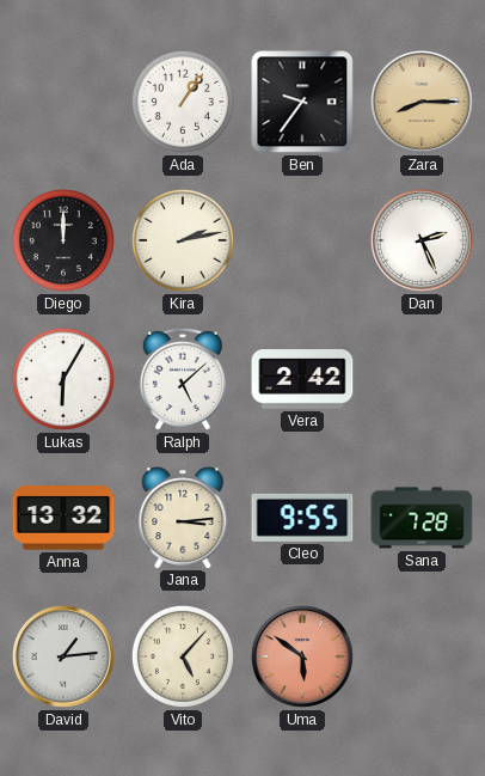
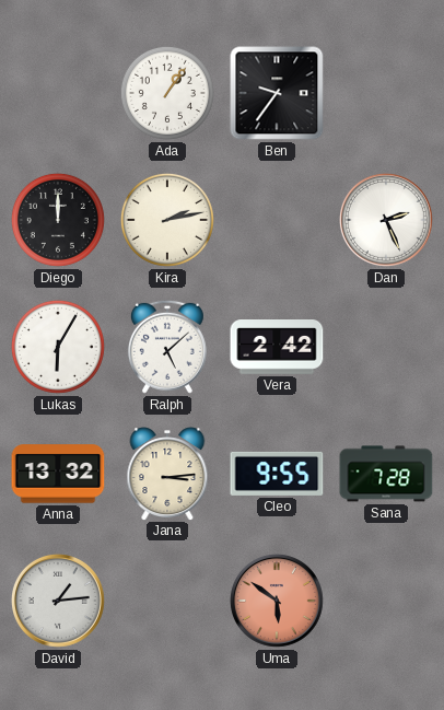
Zara: 8:15 -> none
Vito: 5:07 -> none
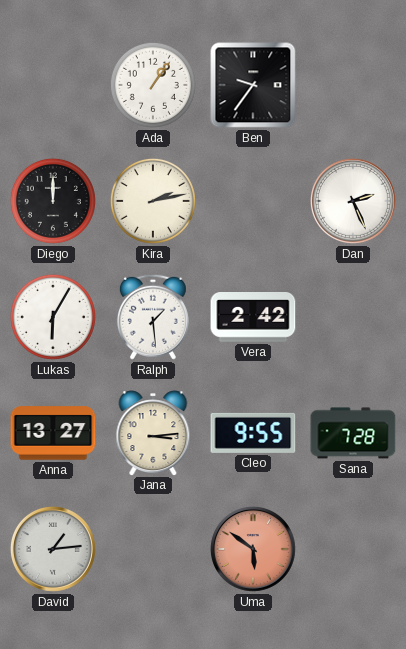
Ralph: 5:08 -> 1:29
Anna: 13:32 -> 13:27
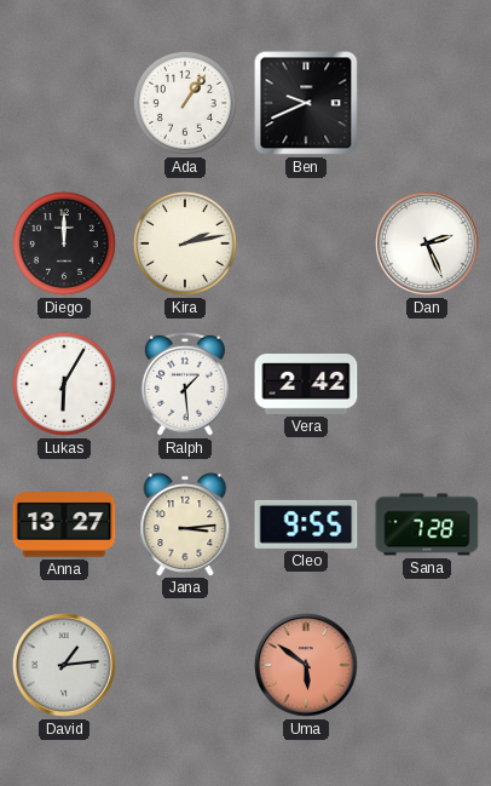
Ben: 9:36 -> 9:41
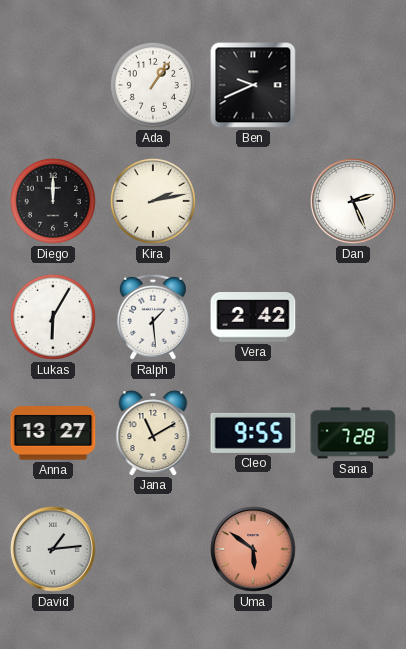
Jana: 3:14 -> 11:10
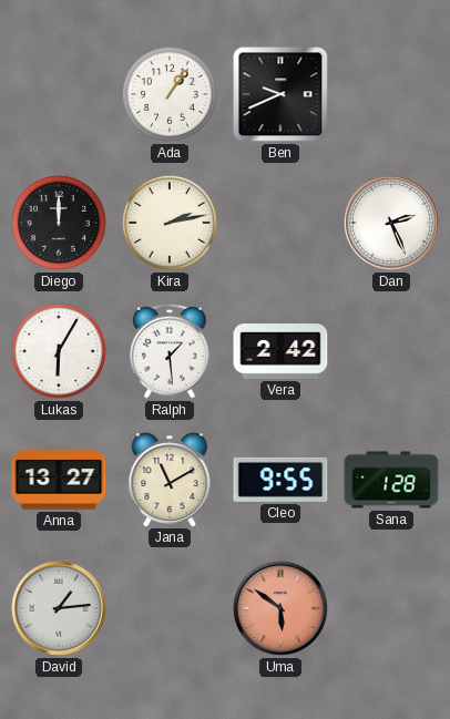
Sana: 7:28 -> 1:28
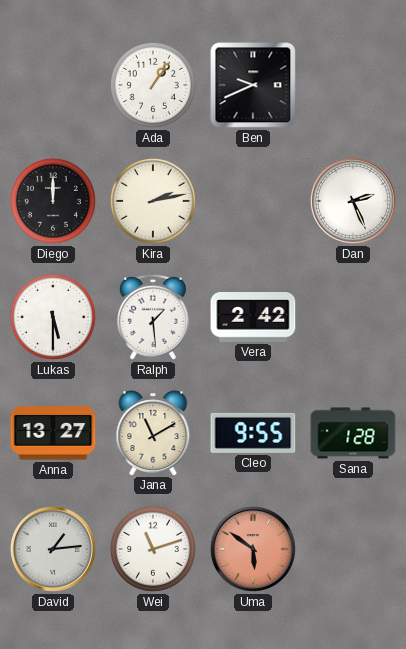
Lukas: 6:05 -> 5:30
Wei: none -> 11:12
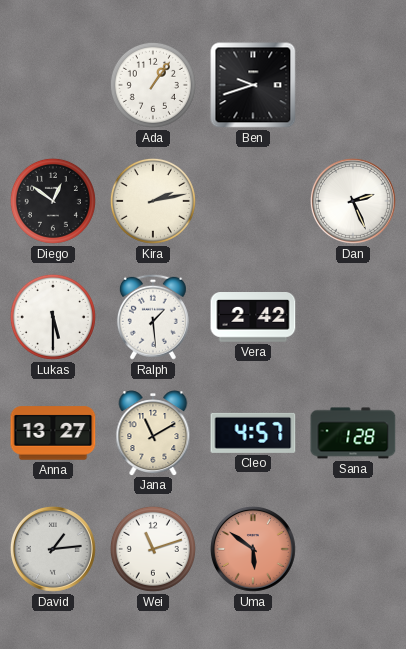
Ben: 9:41 -> 9:42
Diego: 12:00 -> 12:51
Cleo: 9:55 -> 4:57
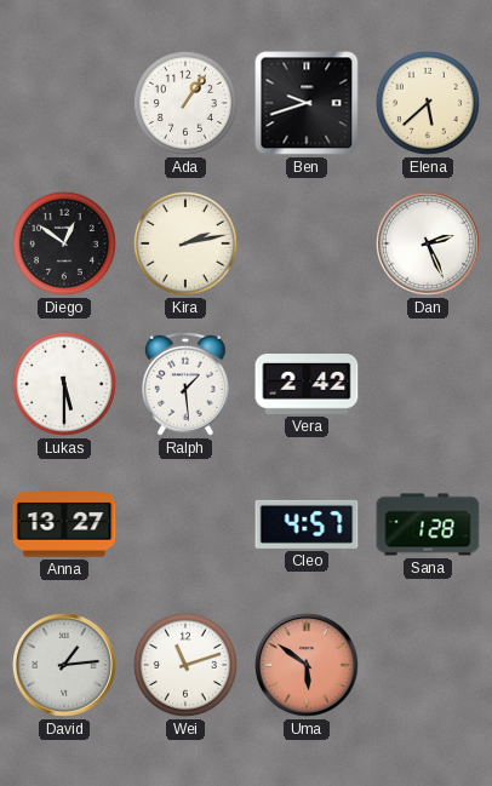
Elena: none -> 5:38
Jana: 11:10 -> none
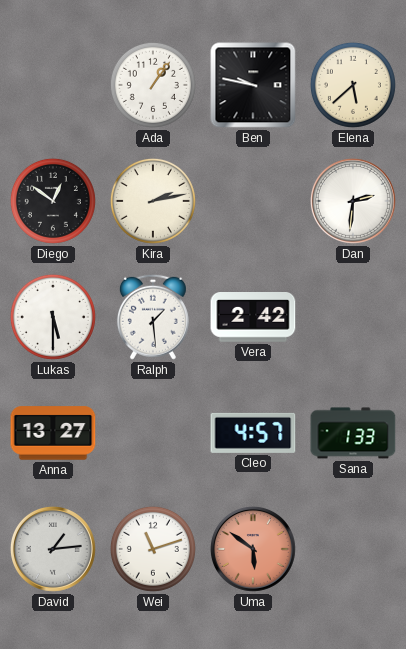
Ben: 9:42 -> 9:47
Dan: 2:26 -> 2:31
Sana: 1:28 -> 1:33
